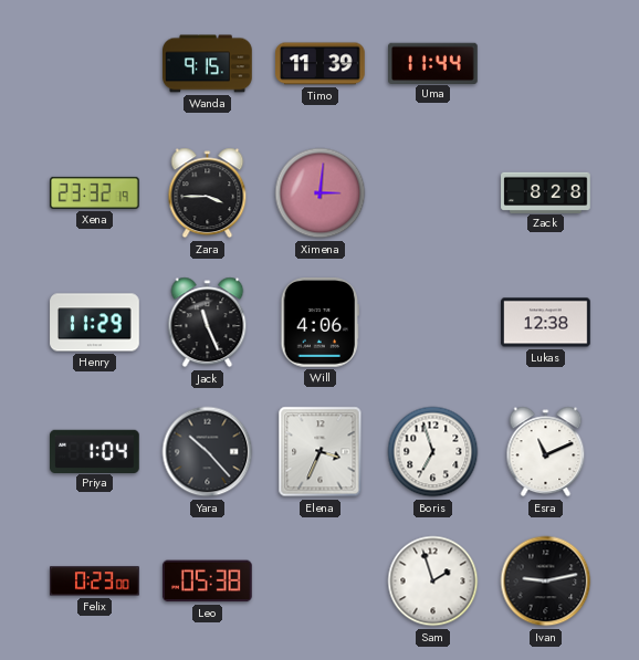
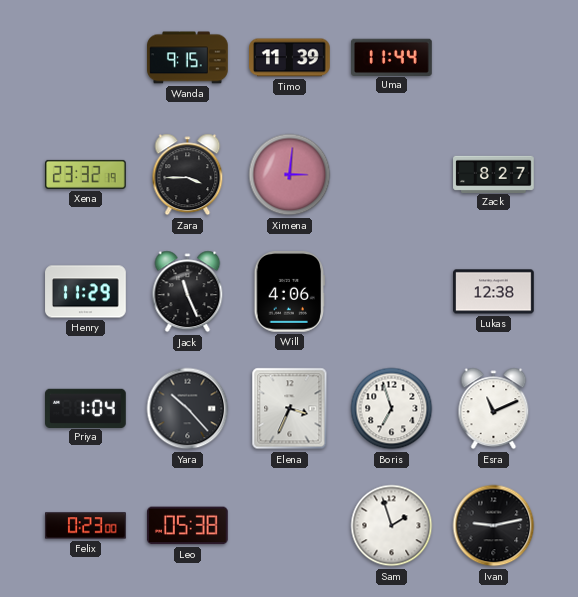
Zack: 8:28 -> 8:27
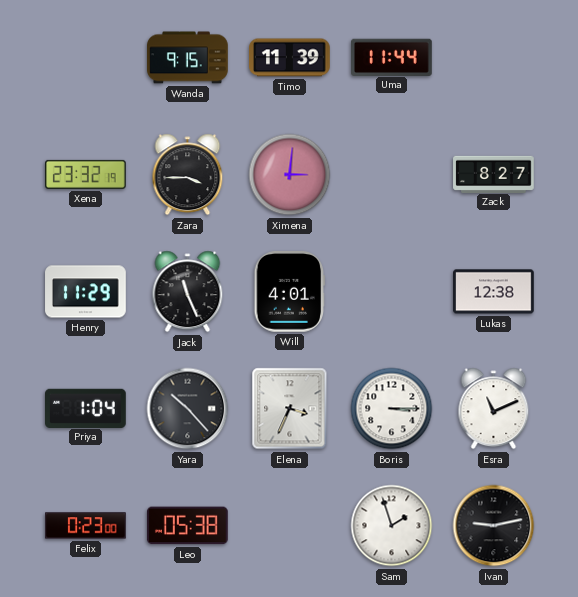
Will: 4:06 -> 4:01
Boris: 6:57 -> 3:15
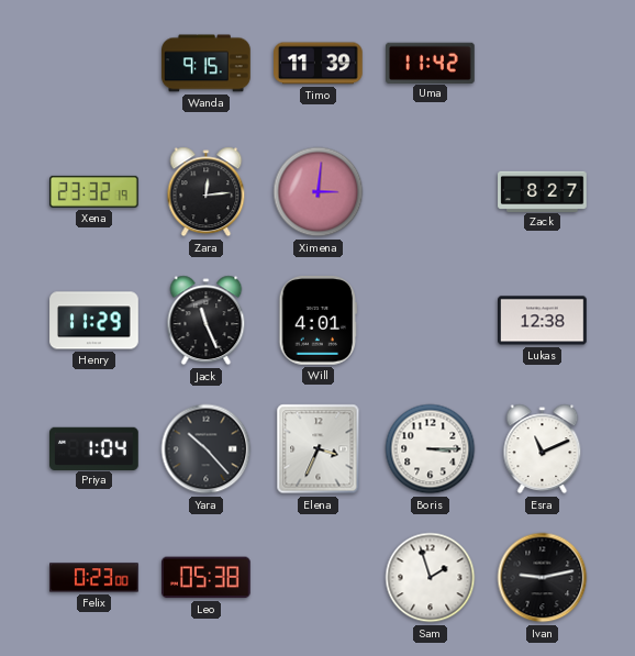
Uma: 11:44 -> 11:42
Zara: 3:45 -> 12:14
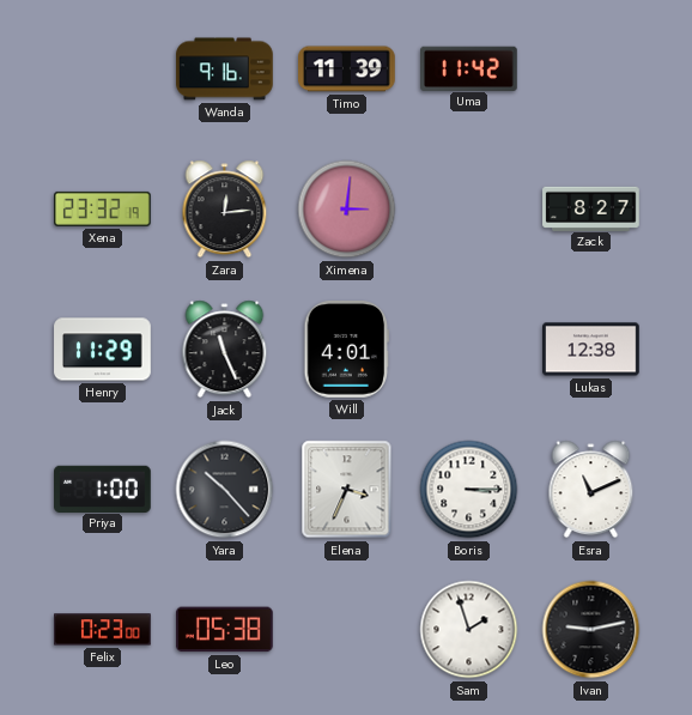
Wanda: 9:15 -> 9:16
Priya: 1:04 -> 1:00
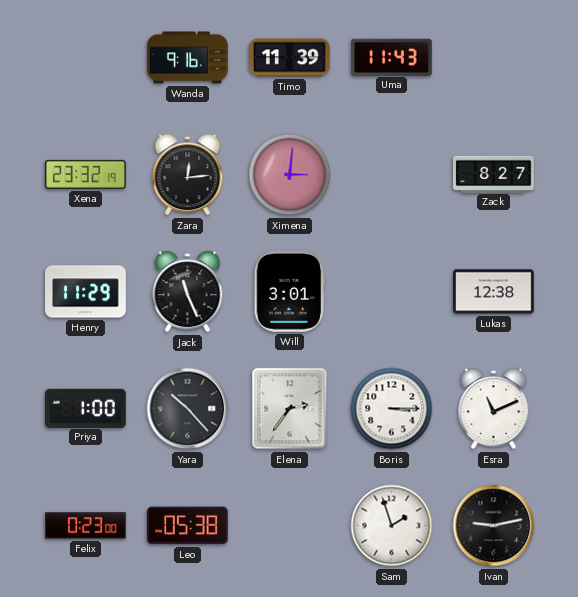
Uma: 11:42 -> 11:43
Will: 4:01 -> 3:01
Elena: 3:34 -> 2:36
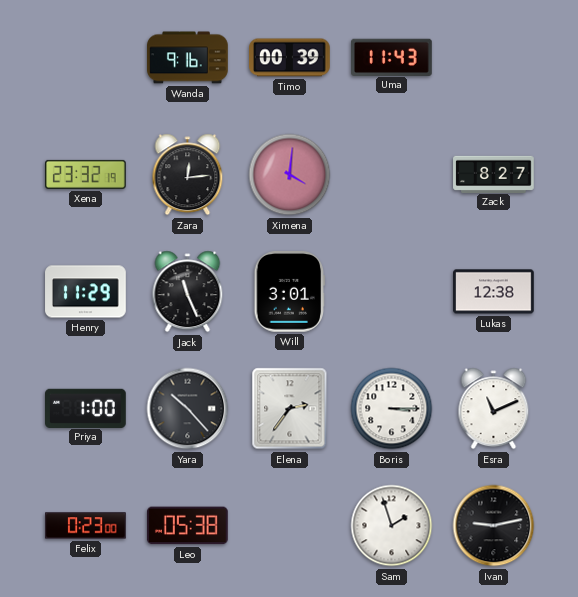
Timo: 11:39 -> 00:39
Ximena: 3:01 -> 4:01
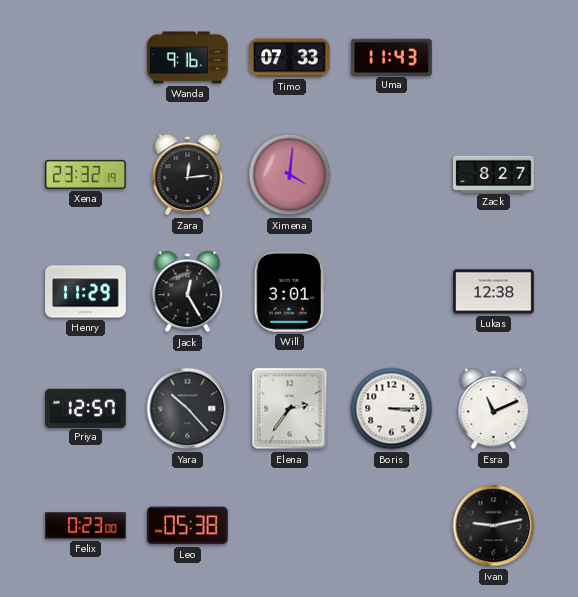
Timo: 00:39 -> 07:33
Jack: 11:26 -> 12:25
Priya: 1:00 -> 12:57
Sam: 1:57 -> none
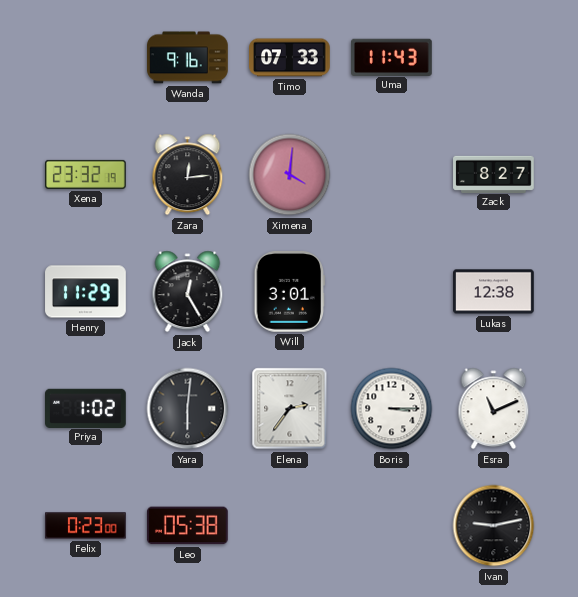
Priya: 12:57 -> 1:02
Yara: 10:23 -> 6:01
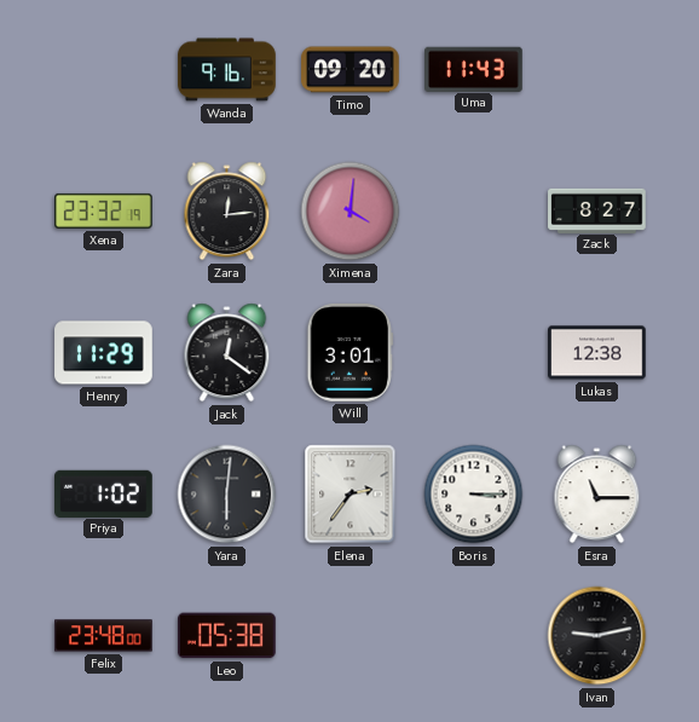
Timo: 07:33 -> 09:20
Jack: 12:25 -> 12:21
Esra: 11:11 -> 11:15
Felix: 0:23 -> 23:48
